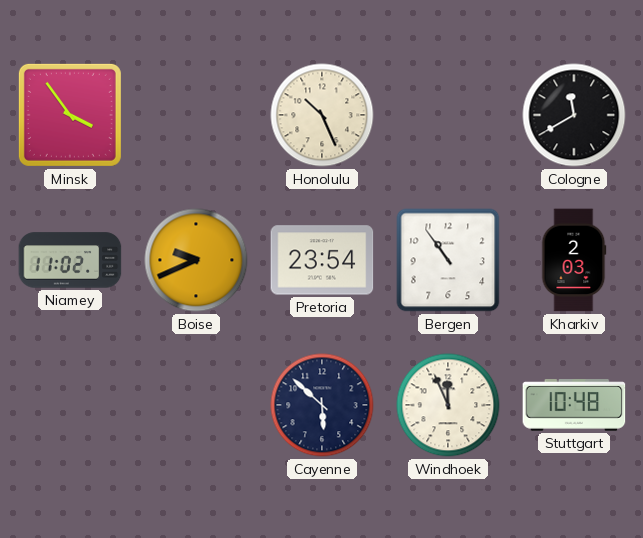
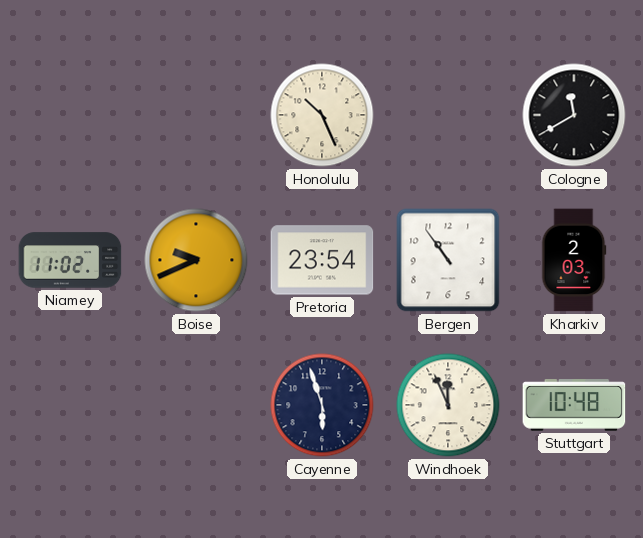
Minsk: 3:54 -> none
Cayenne: 5:52 -> 5:57
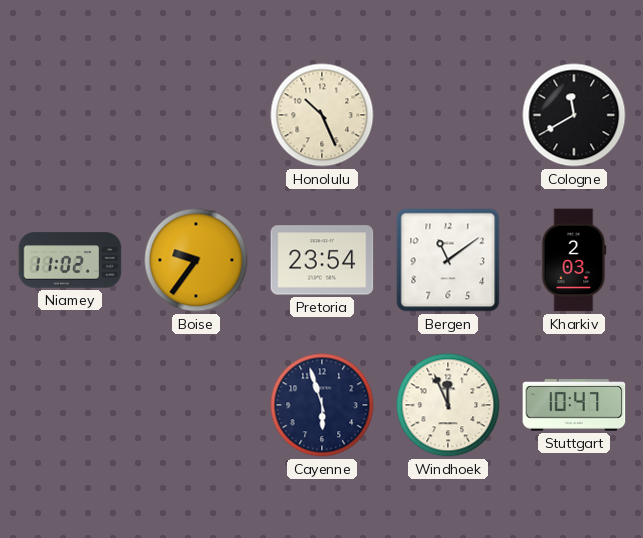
Boise: 9:41 -> 9:36
Bergen: 10:54 -> 11:09
Stuttgart: 10:48 -> 10:47
